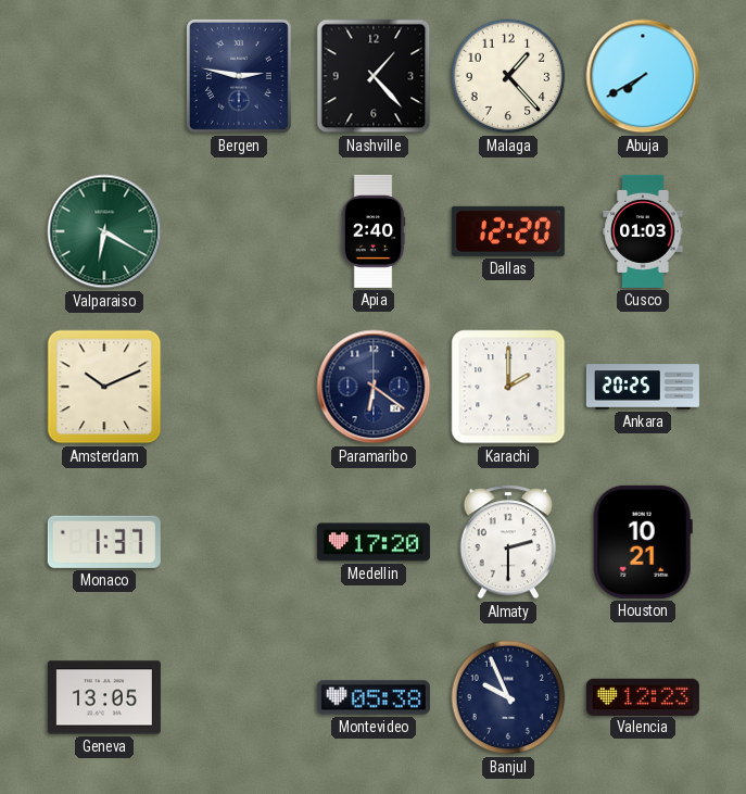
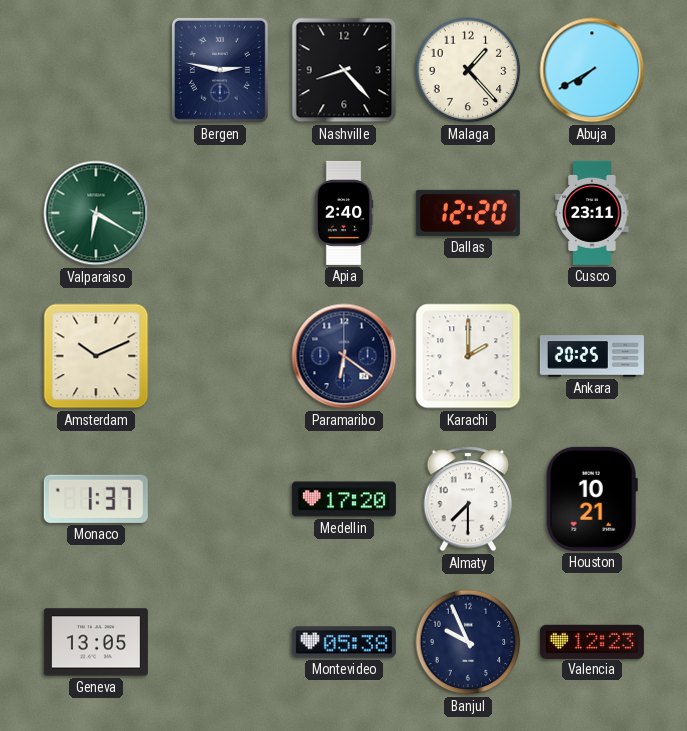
Nashville: 1:23 -> 8:23
Cusco: 01:03 -> 23:11
Almaty: 2:30 -> 7:30
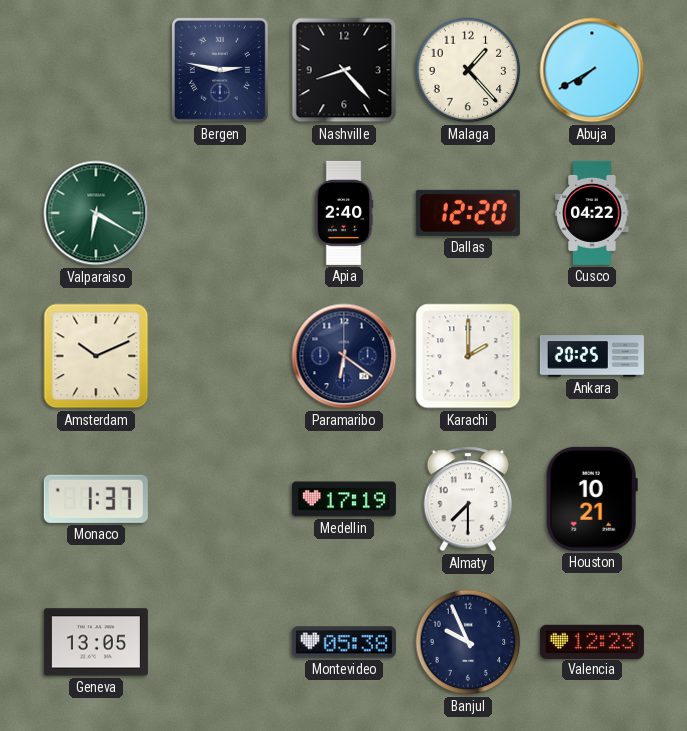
Cusco: 23:11 -> 04:22
Medellin: 17:20 -> 17:19
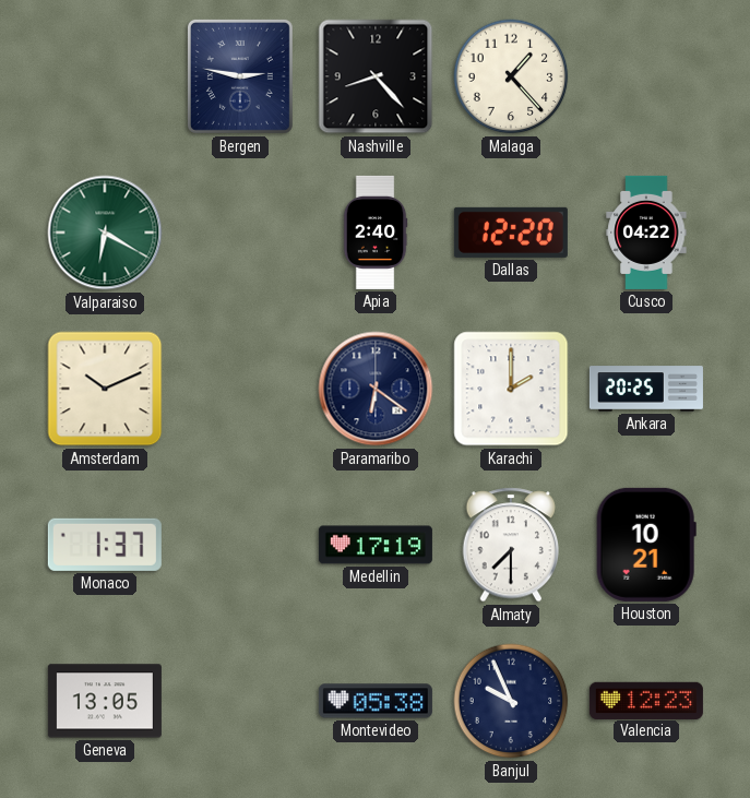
Abuja: 7:40 -> none
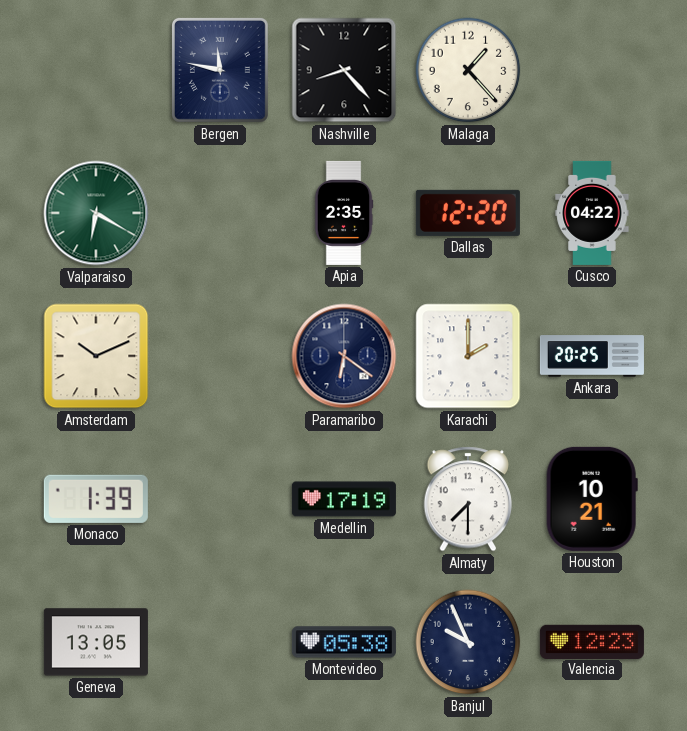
Bergen: 2:47 -> 11:47
Apia: 2:40 -> 2:35
Monaco: 1:37 -> 1:39
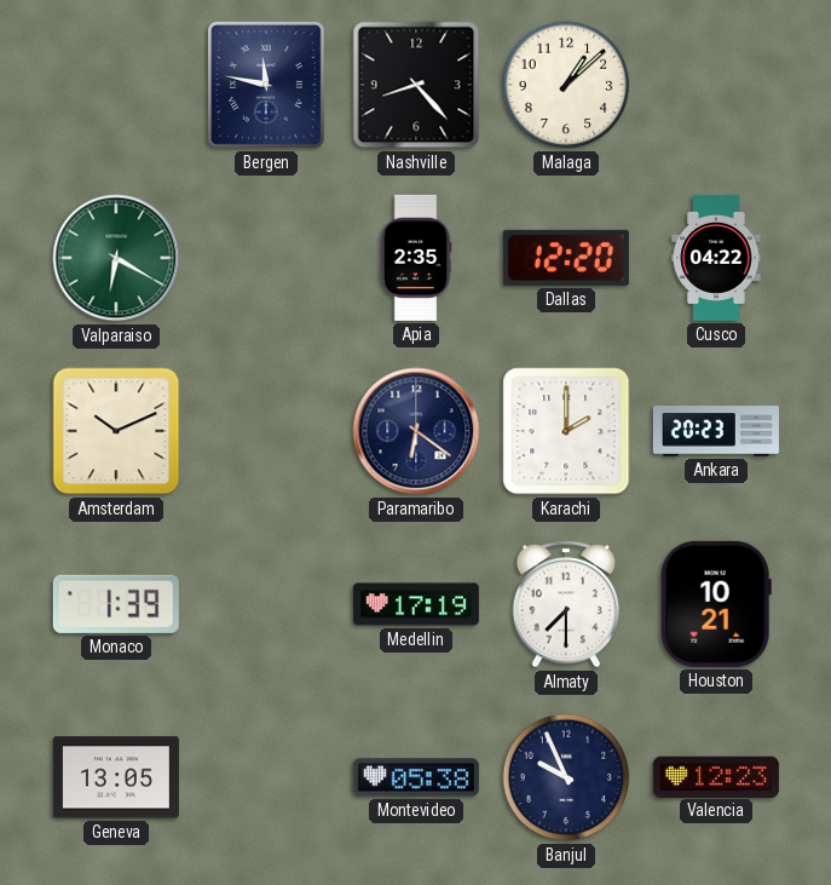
Malaga: 1:23 -> 1:08
Ankara: 20:25 -> 20:23
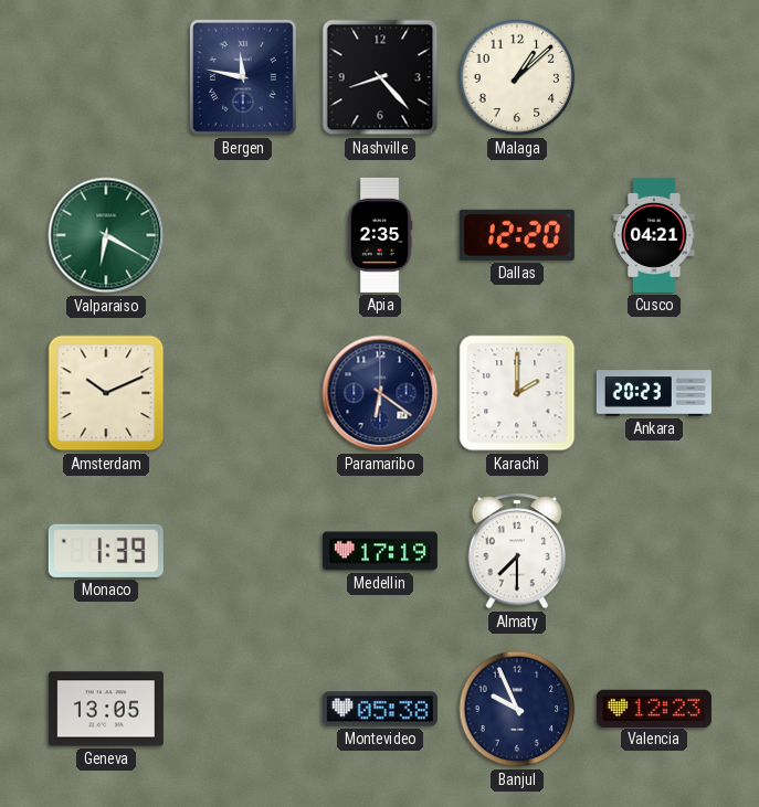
Cusco: 04:22 -> 04:21
Houston: 10:21 -> none
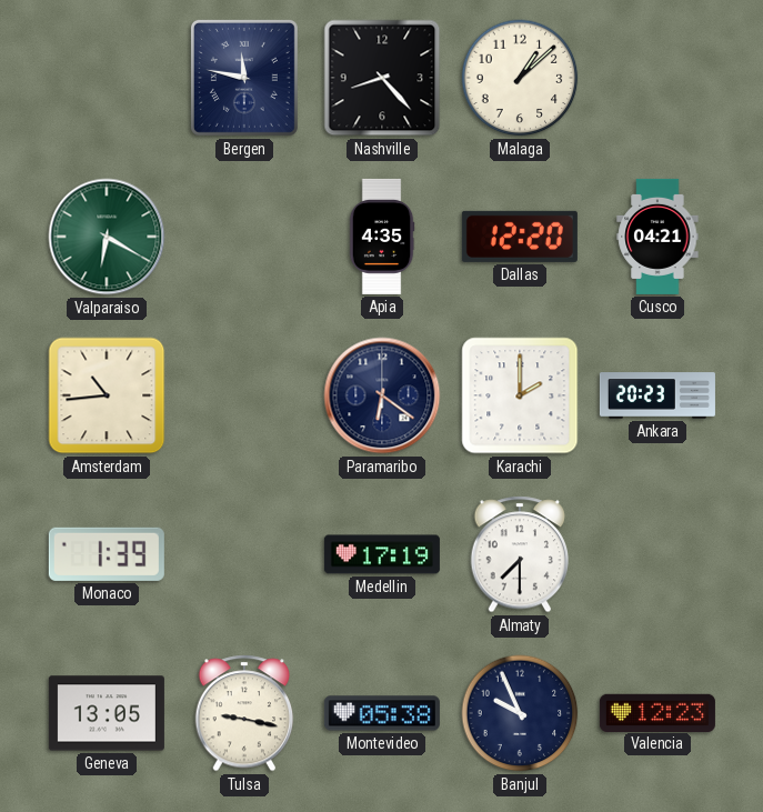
Apia: 2:35 -> 4:35
Amsterdam: 10:11 -> 10:44
Tulsa: none -> 9:17
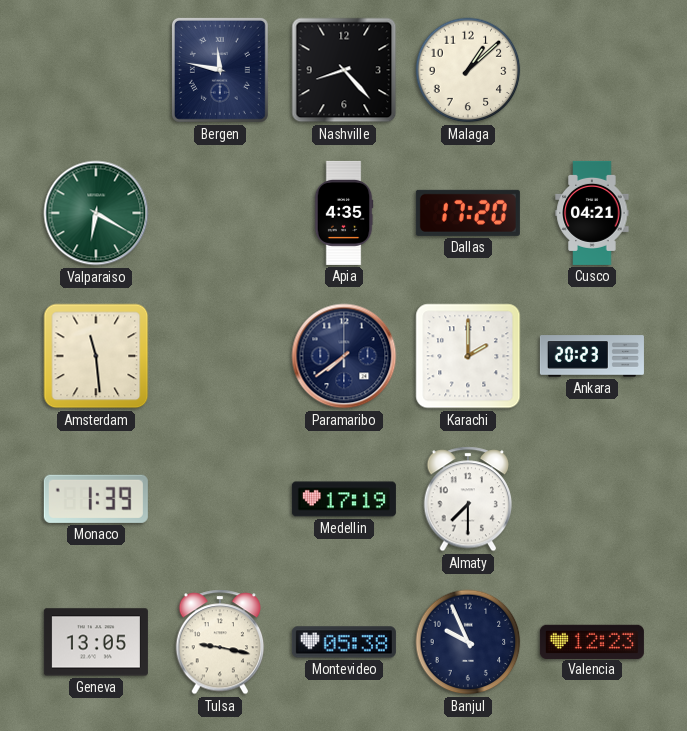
Dallas: 12:20 -> 17:20
Amsterdam: 10:44 -> 11:29
Paramaribo: 6:21 -> 7:39
